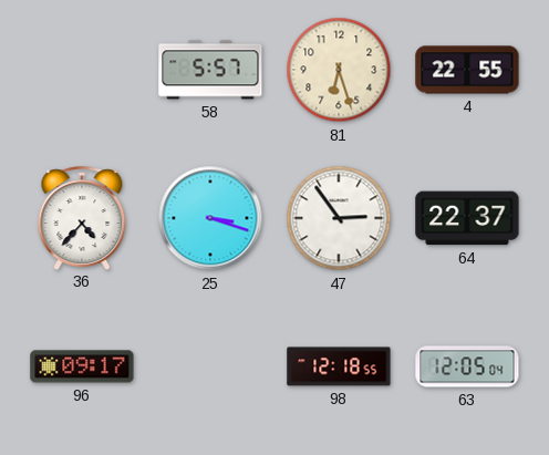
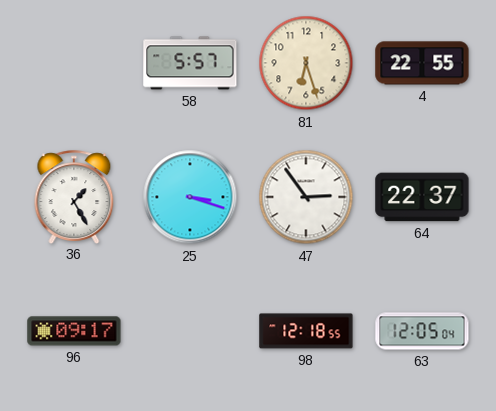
36: 4:37 -> 1:25
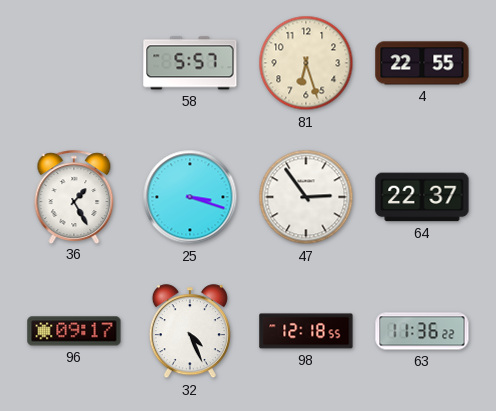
32: none -> 4:26
63: 12:05 -> 11:36
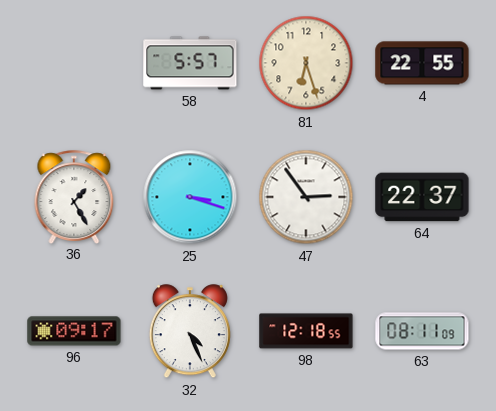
63: 11:36 -> 08:11
